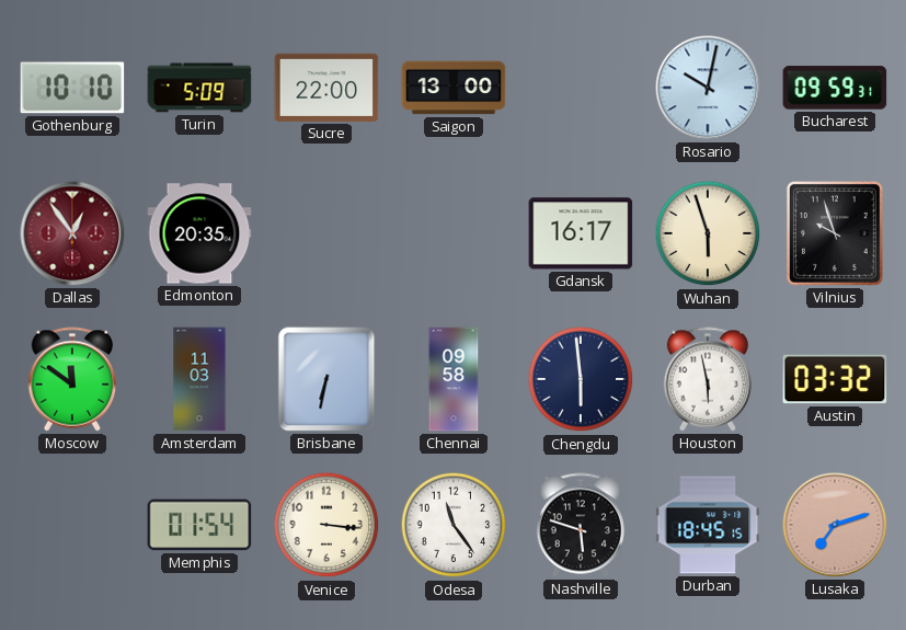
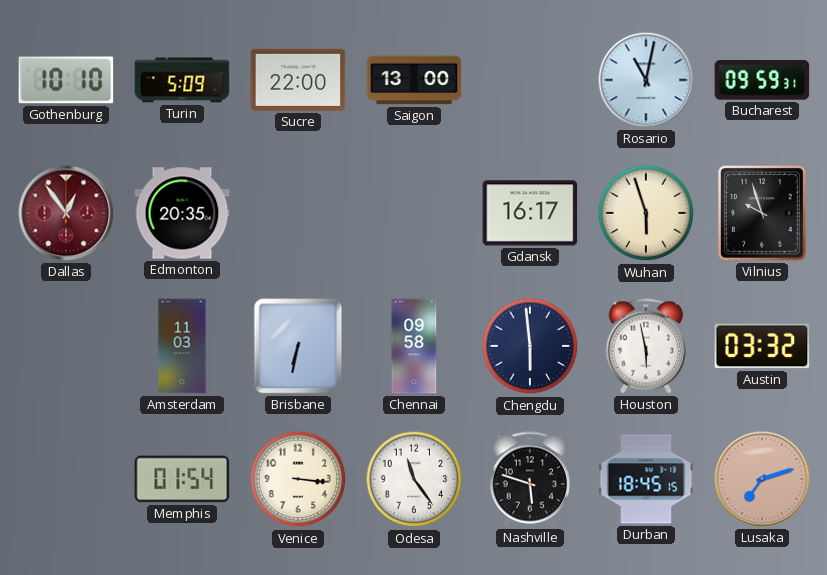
Rosario: 10:02 -> 11:02
Moscow: 11:51 -> none
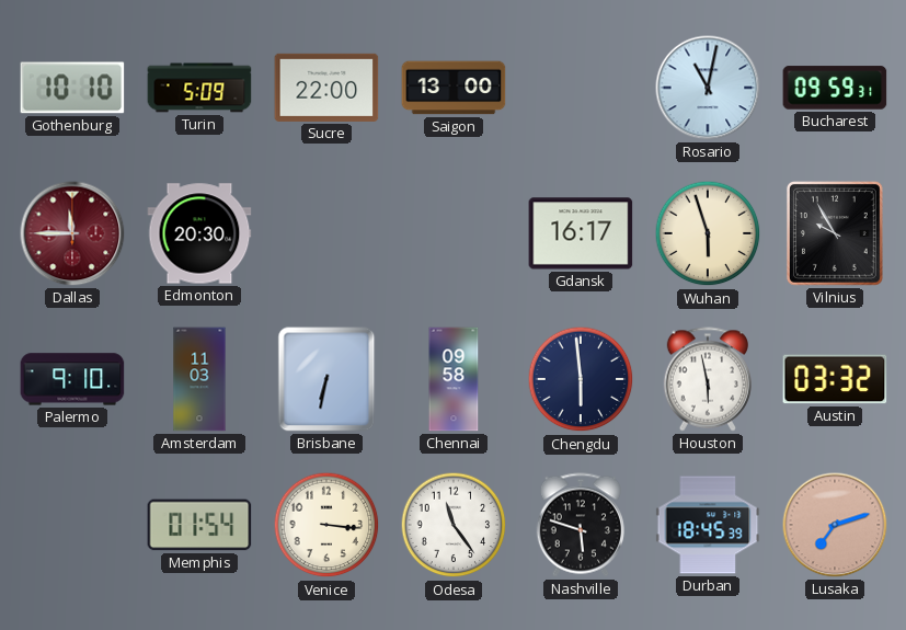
Dallas: 12:54 -> 11:45
Edmonton: 20:35 -> 20:30
Vilnius: 9:57 -> 9:55
Palermo: none -> 9:10
Durban: 18:45:15 -> 18:45:39
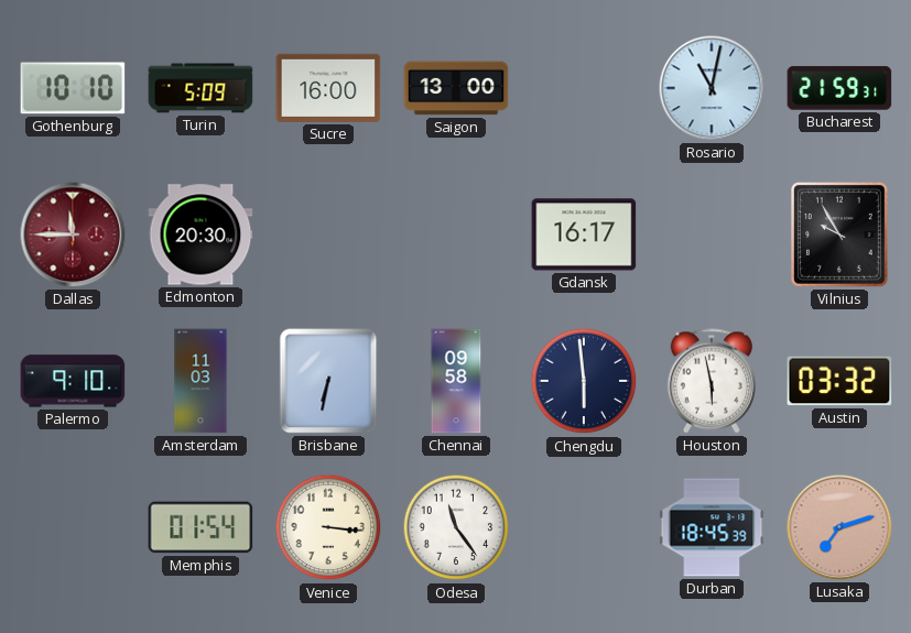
Sucre: 22:00 -> 16:00
Bucharest: 09:59 -> 21:59
Wuhan: 5:57 -> none
Nashville: 5:48 -> none
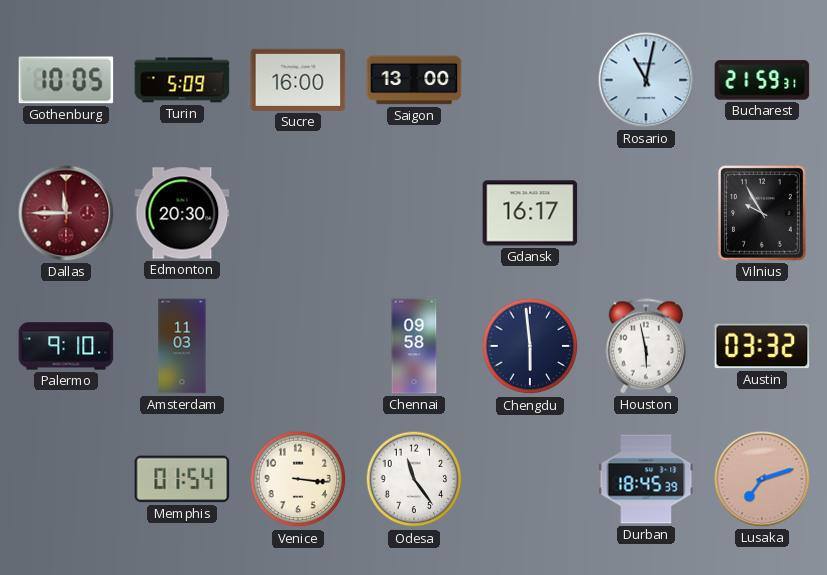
Gothenburg: 10:10 -> 10:05
Brisbane: 6:32 -> none
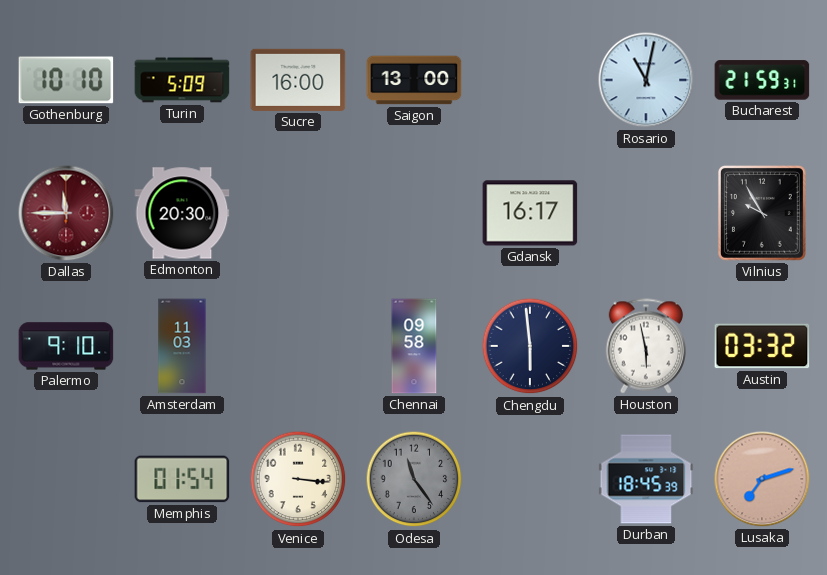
Gothenburg: 10:05 -> 10:10
Odesa dial: white -> grey
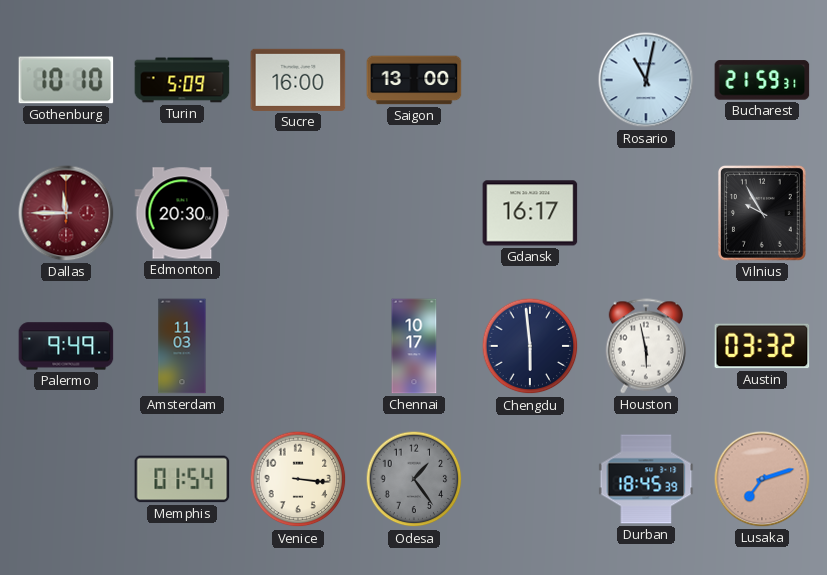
Palermo: 9:10 -> 9:49
Chennai: 09:58 -> 10:17
Odesa: 11:24 -> 1:24
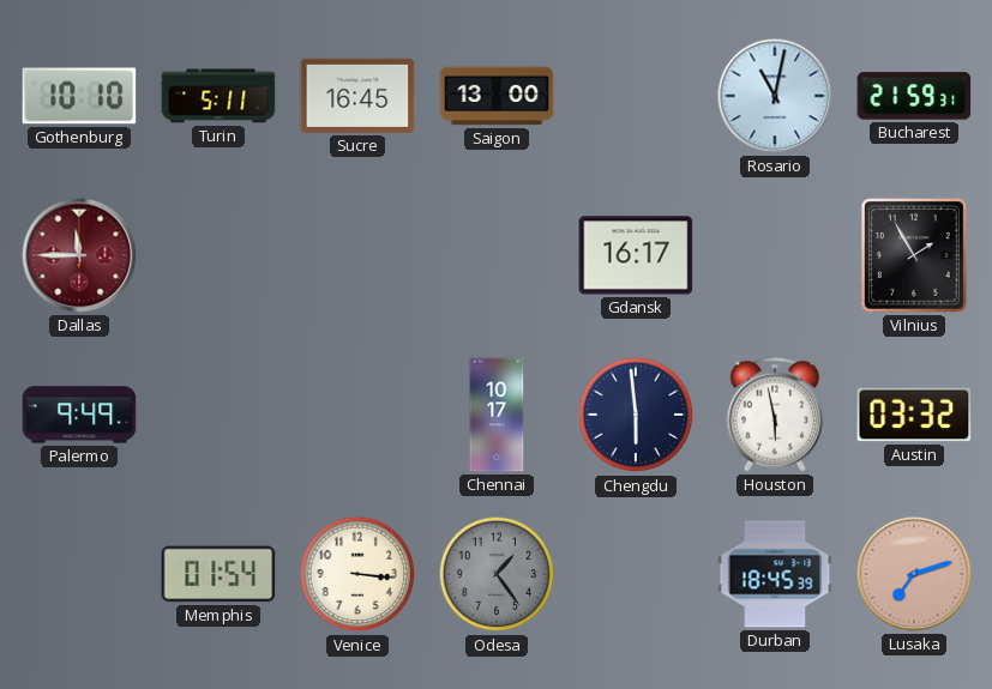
Turin: 5:09 -> 5:11
Sucre: 16:00 -> 16:45
Edmonton: 20:30 -> none
Vilnius: 9:55 -> 1:55
Amsterdam: 11:03 -> none
